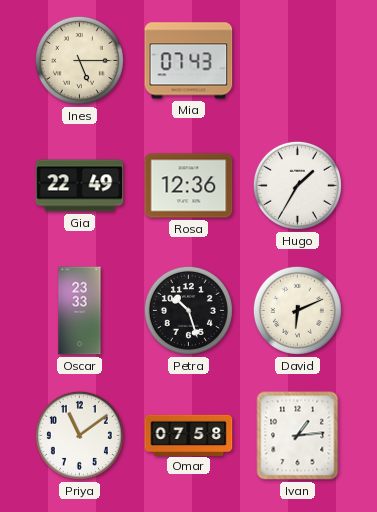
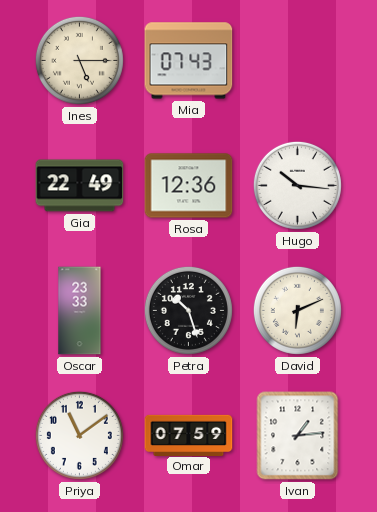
Hugo: 1:35 -> 10:16
Omar: 07:58 -> 07:59
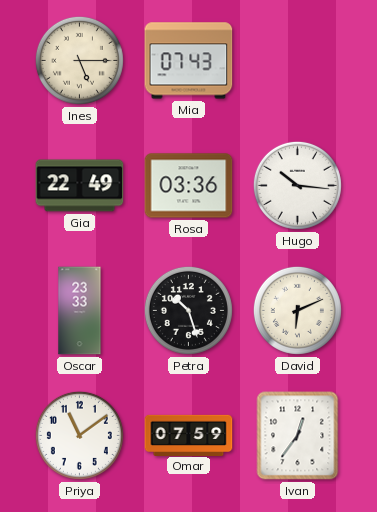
Rosa: 12:36 -> 03:36
Ivan: 1:14 -> 12:36
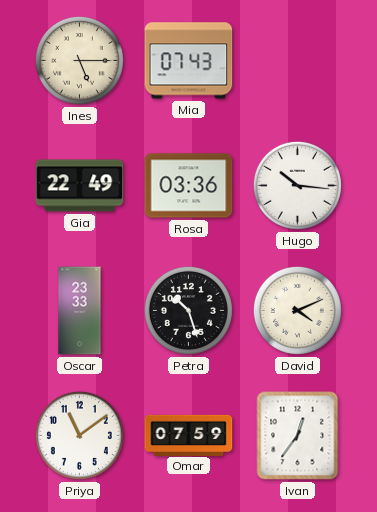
David: 6:11 -> 4:11
